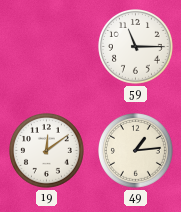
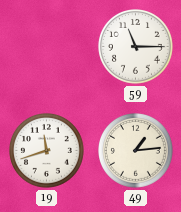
19: 12:09 -> 11:42
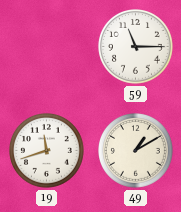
49: 1:14 -> 1:10
